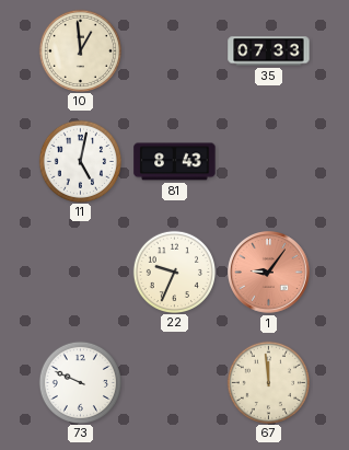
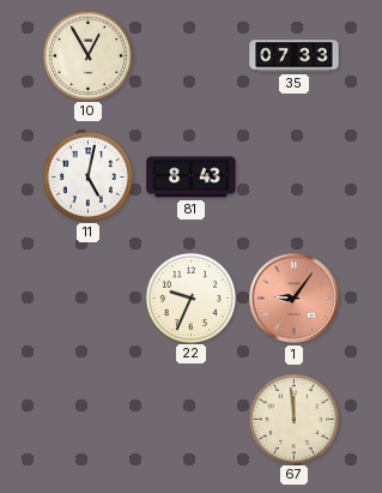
10: 12:59 -> 12:55
73: 9:49 -> none
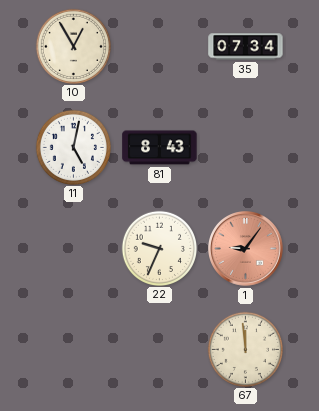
35: 07:33 -> 07:34
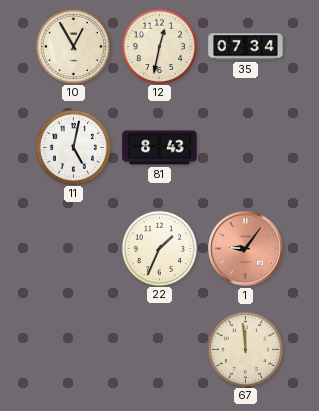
12: none -> 12:32
22: 9:34 -> 1:34
